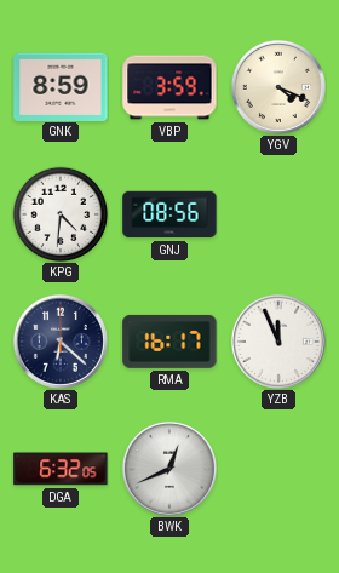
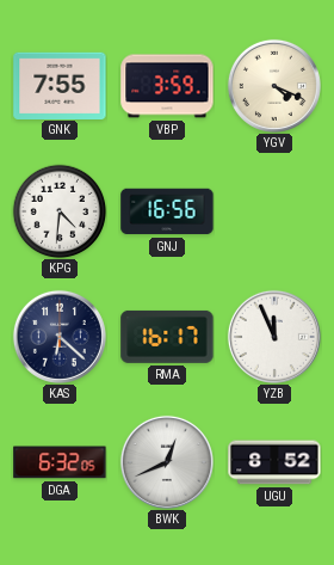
GNK: 8:59 -> 7:55
GNJ: 08:56 -> 16:56
UGU: none -> 8:52
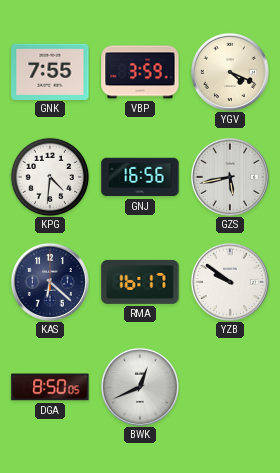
GZS: none -> 5:43
YZB: 11:56 -> 9:51
DGA: 6:32 -> 8:50
UGU: 8:52 -> none
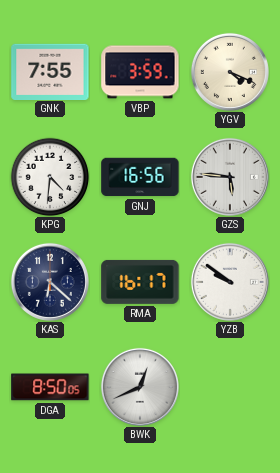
GZS: 5:43 -> 5:46
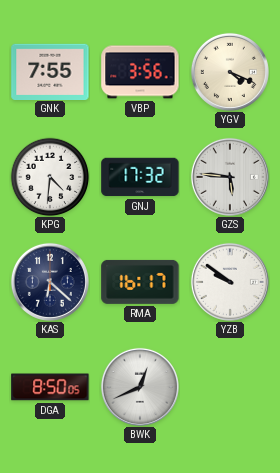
VBP: 3:59 -> 3:56
GNJ: 16:56 -> 17:32
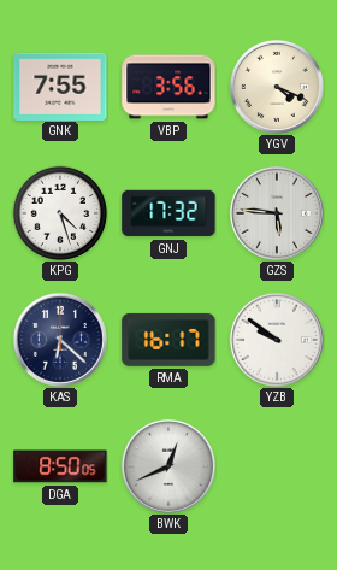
KPG: 4:31 -> 4:27
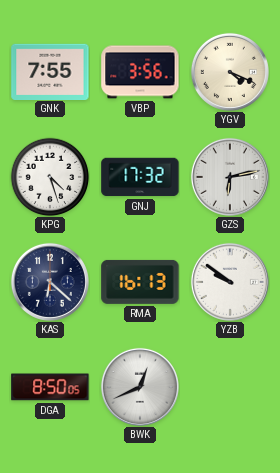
GZS: 5:46 -> 6:13
RMA: 16:17 -> 16:13
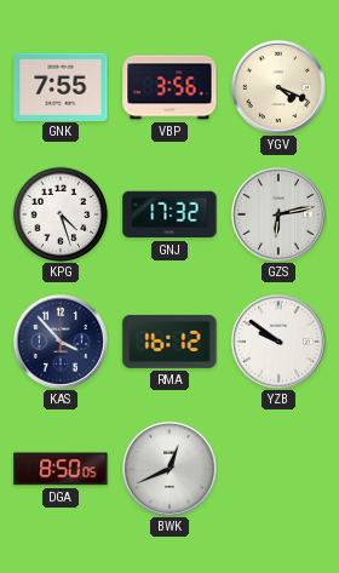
KAS: 6:22 -> 3:53
RMA: 16:13 -> 16:12
